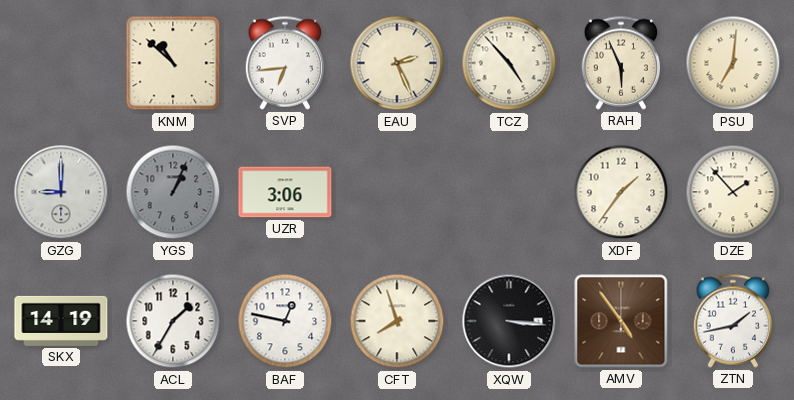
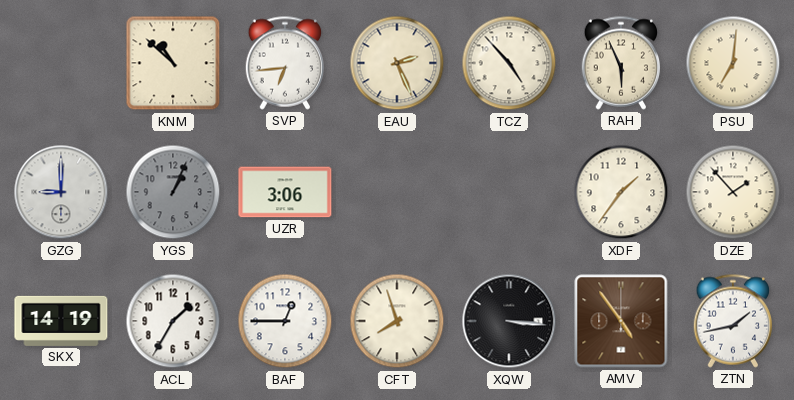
BAF: 12:47 -> 12:45
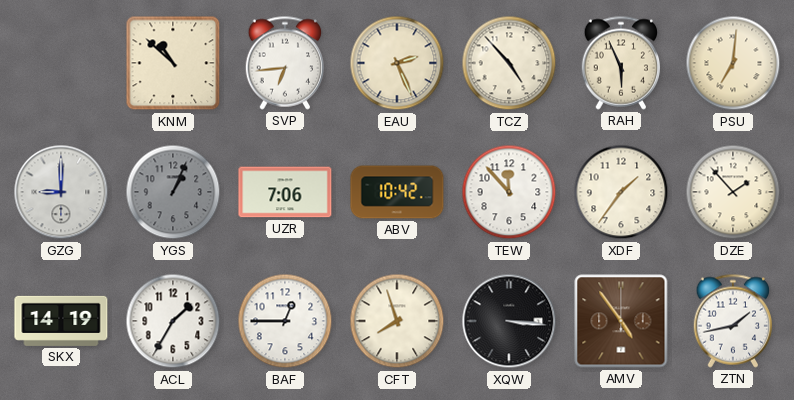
UZR: 3:06 -> 7:06
ABV: none -> 10:42
TEW: none -> 11:53
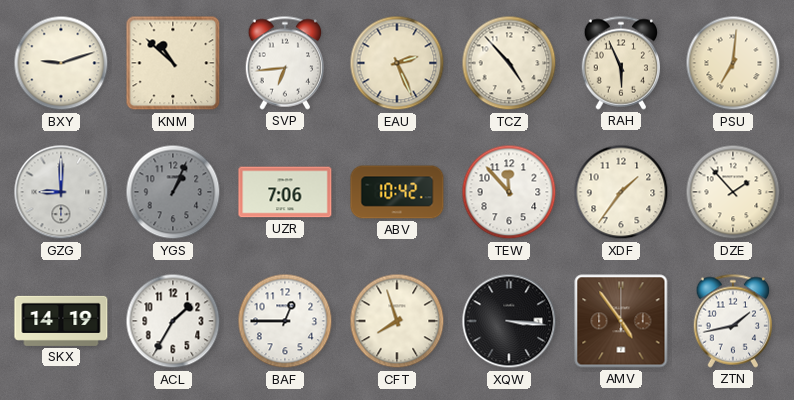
BXY: none -> 9:12
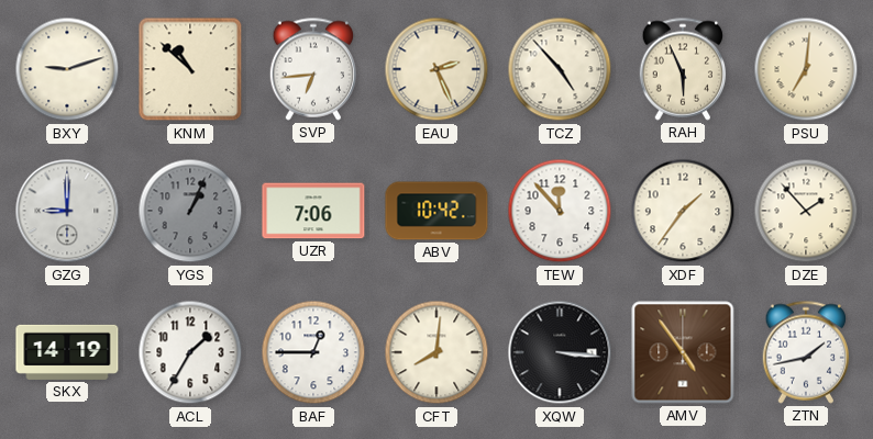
CFT: 7:57 -> 8:01
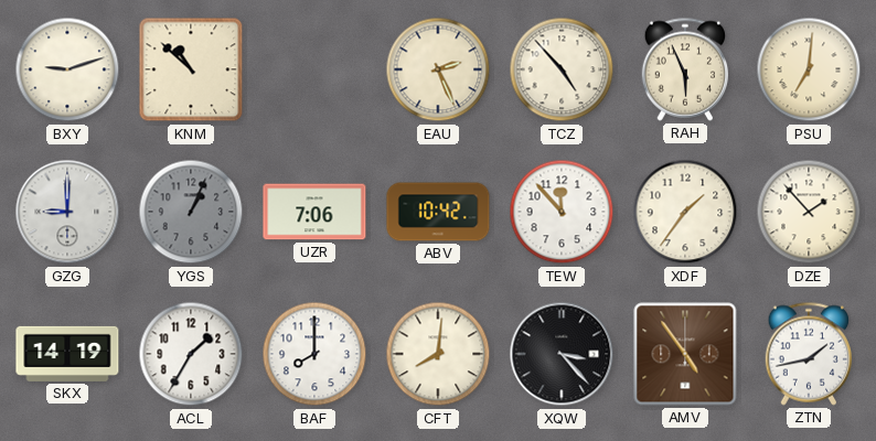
SVP: 6:44 -> none
BAF: 12:45 -> 8:00
XQW: 3:16 -> 3:23
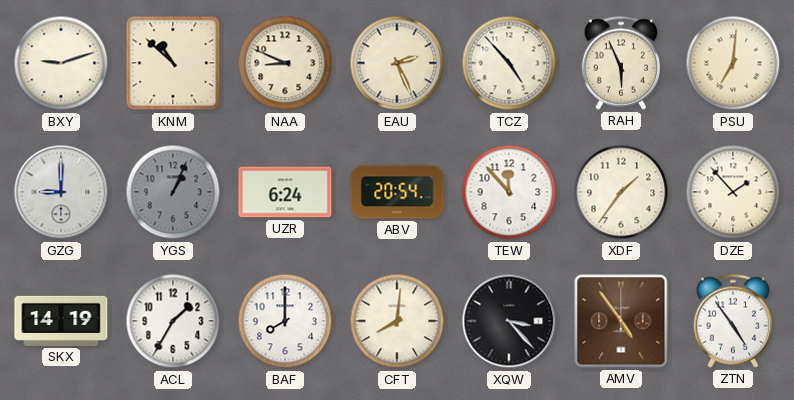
NAA: none -> 8:49
UZR: 7:06 -> 6:24
ABV: 10:42 -> 20:54
ZTN: 1:43 -> 4:54
